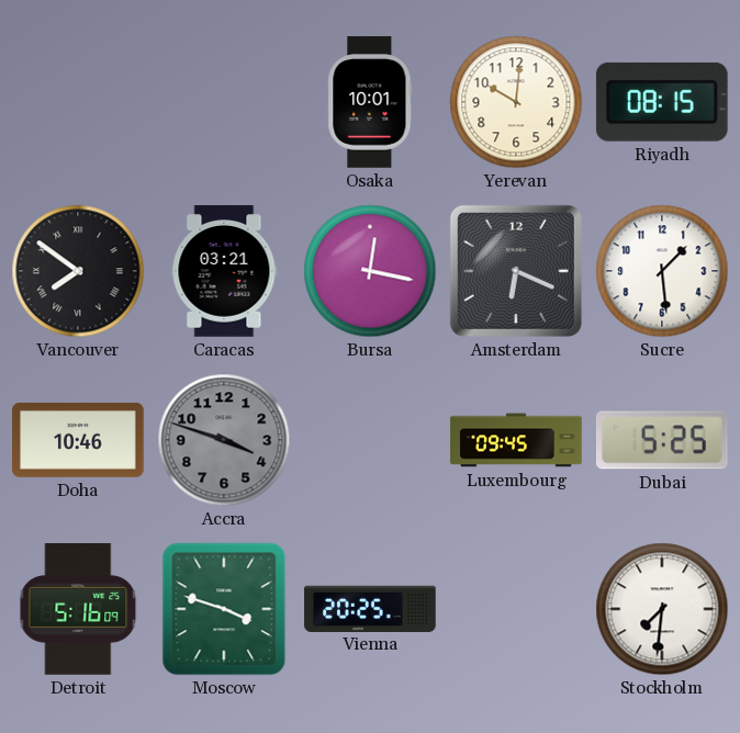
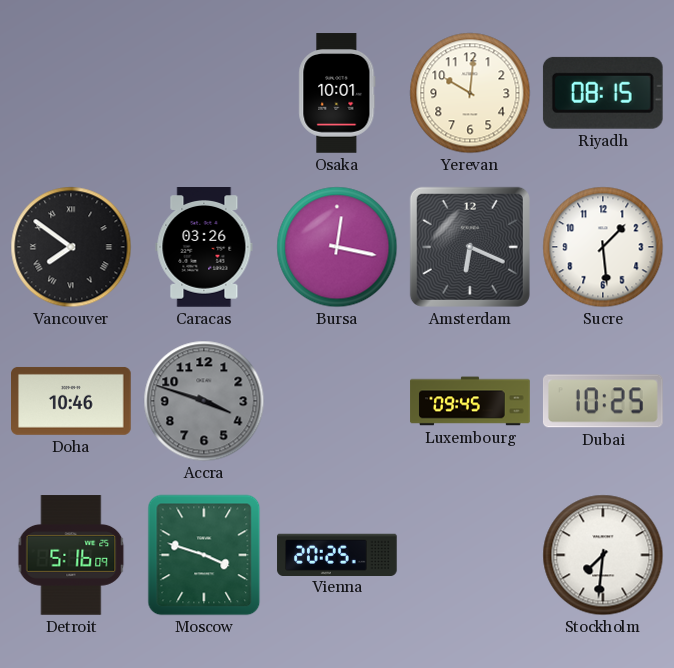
Caracas: 03:21 -> 03:26
Dubai: 5:25 -> 10:25
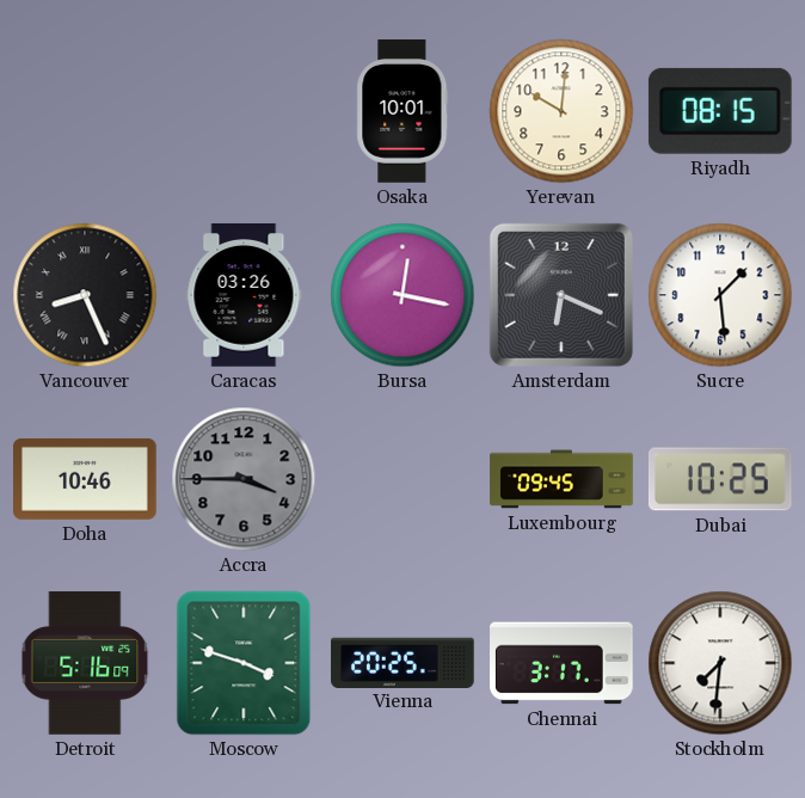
Vancouver: 7:51 -> 8:26
Accra: 3:48 -> 3:45
Chennai: none -> 3:17
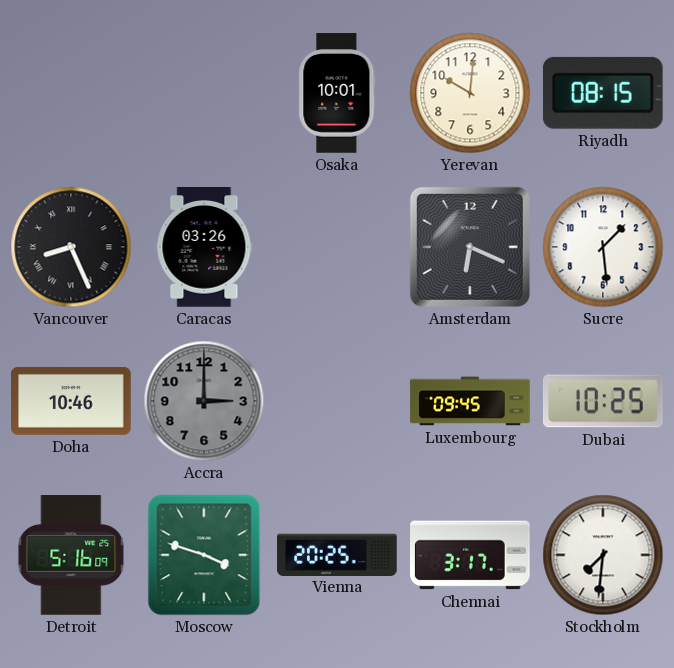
Bursa: 12:17 -> none
Accra: 3:45 -> 3:00
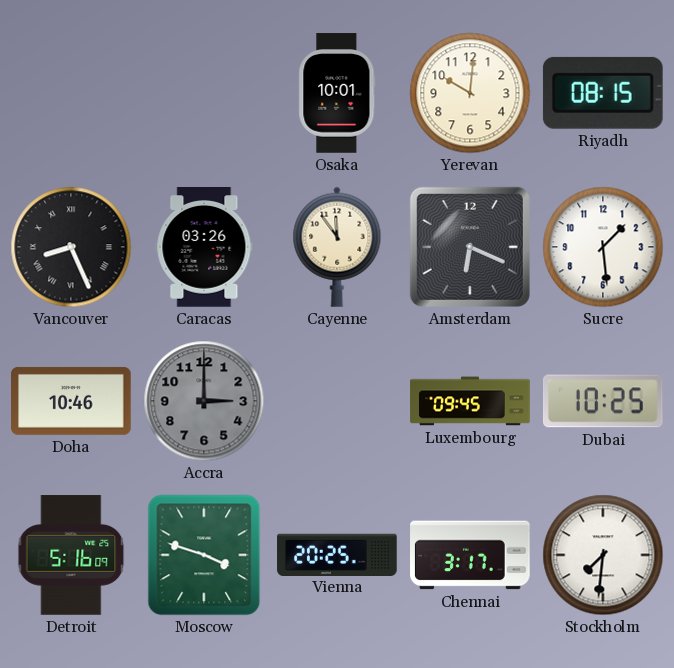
Cayenne: none -> 11:54
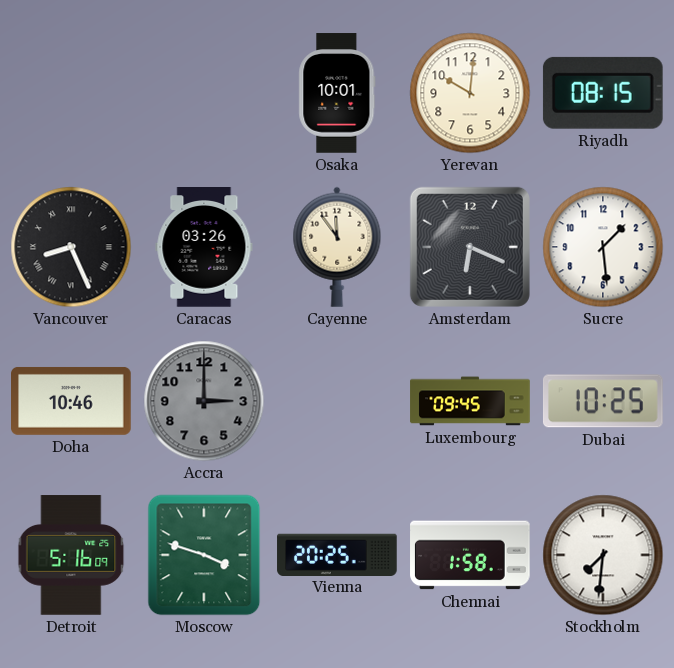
Chennai: 3:17 -> 1:58
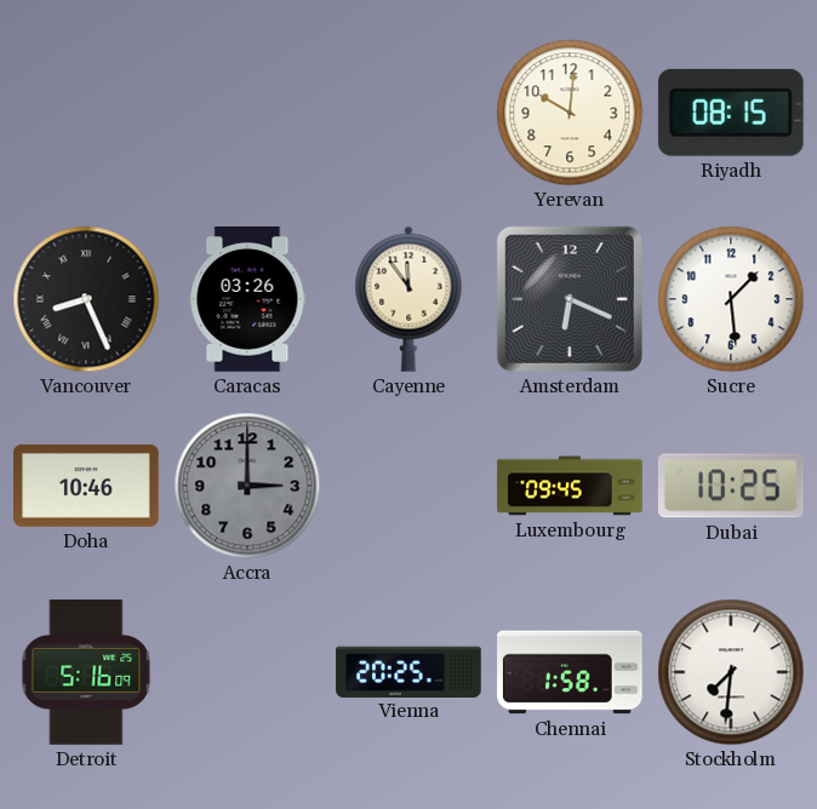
Osaka: 10:01 -> none
Moscow: 3:48 -> none
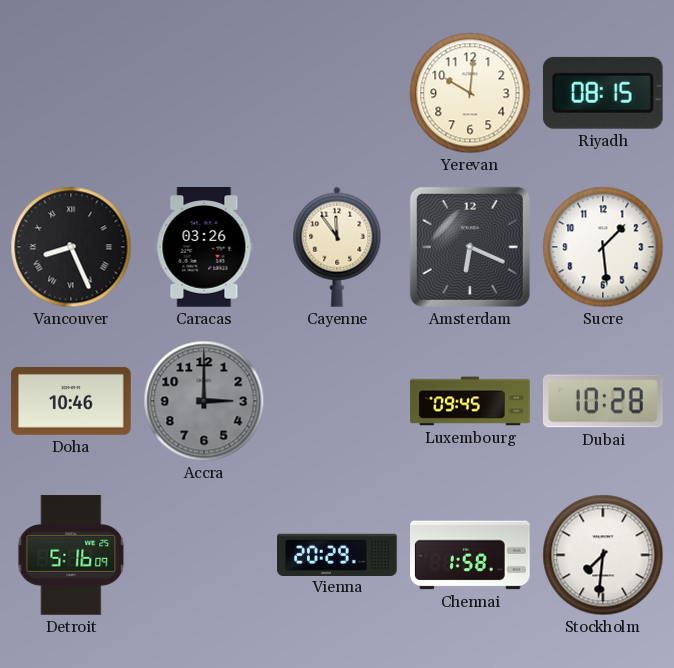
Dubai: 10:25 -> 10:28
Vienna: 20:25 -> 20:29
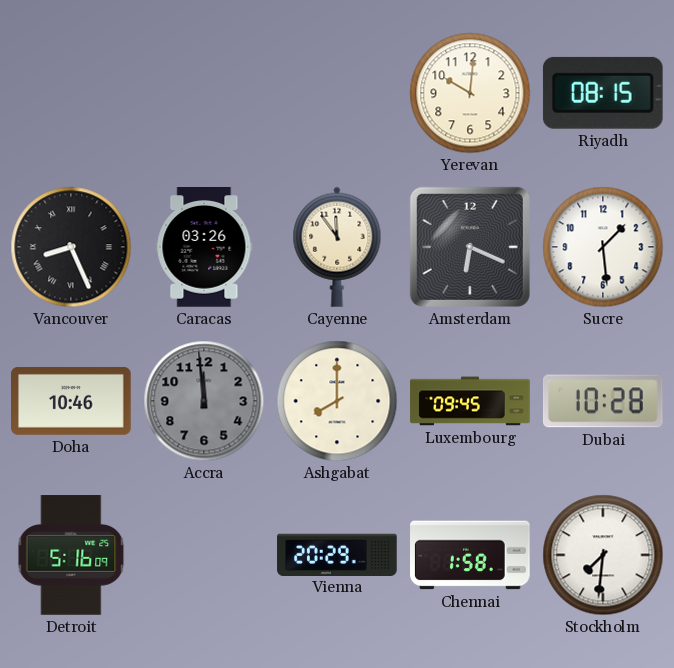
Accra: 3:00 -> 11:59
Ashgabat: none -> 8:00
